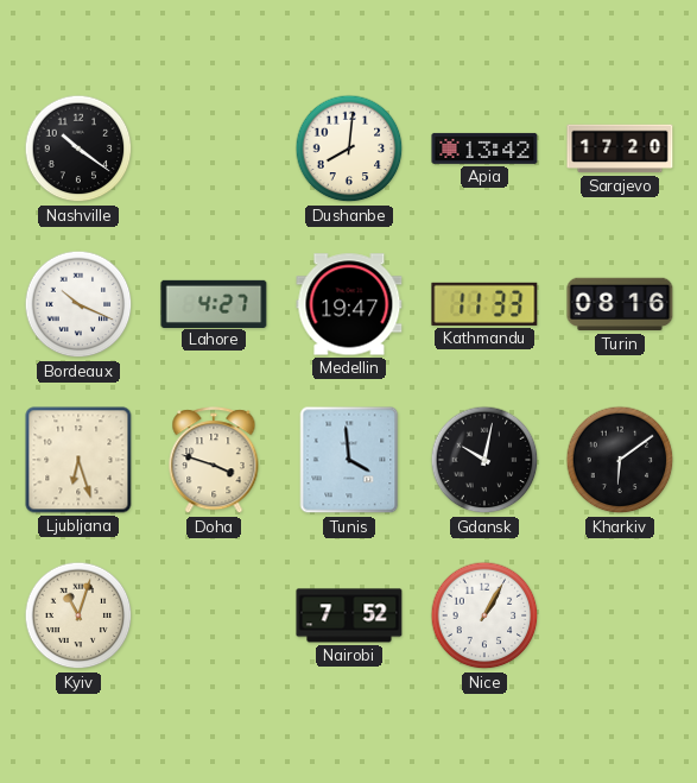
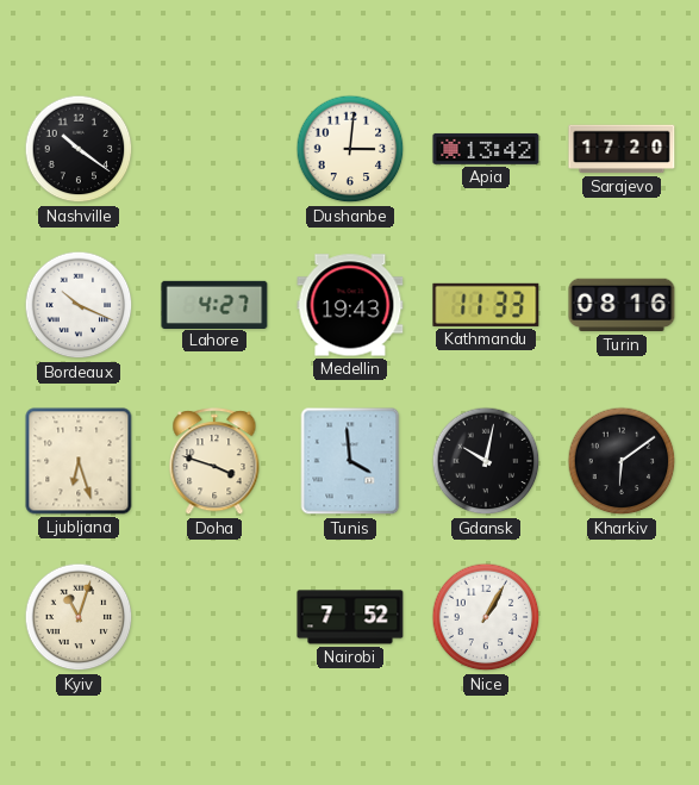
Dushanbe: 8:01 -> 3:01
Medellin: 19:47 -> 19:43
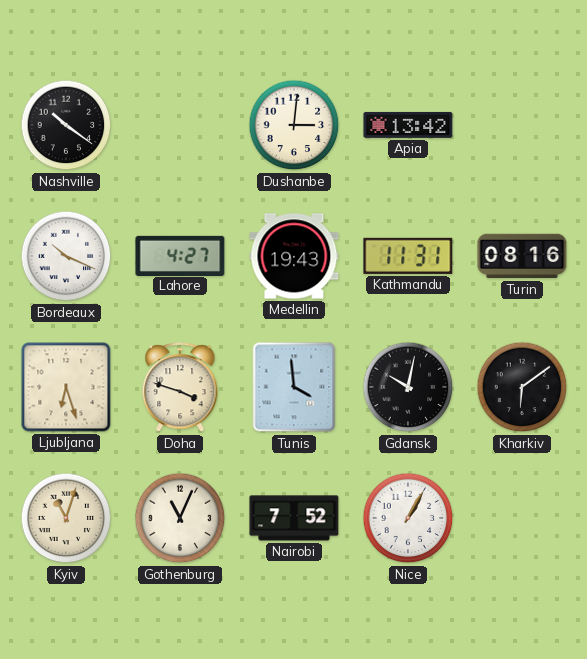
Sarajevo: 17:20 -> none
Kathmandu: 11:33 -> 11:31
Gothenburg: none -> 11:04
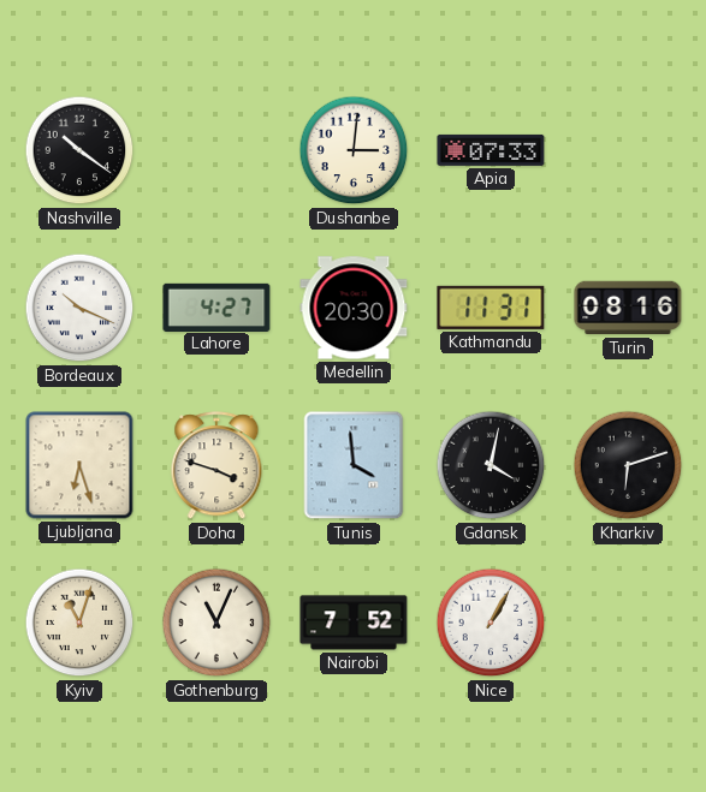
Apia: 13:42 -> 07:33
Medellin: 19:43 -> 20:30
Gdansk: 10:02 -> 4:02
Kharkiv: 6:09 -> 6:12
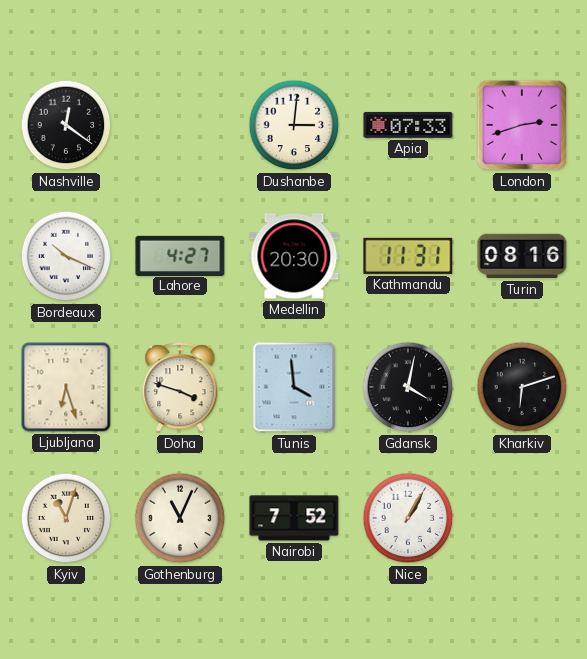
Nashville: 10:21 -> 12:21
London: none -> 2:42
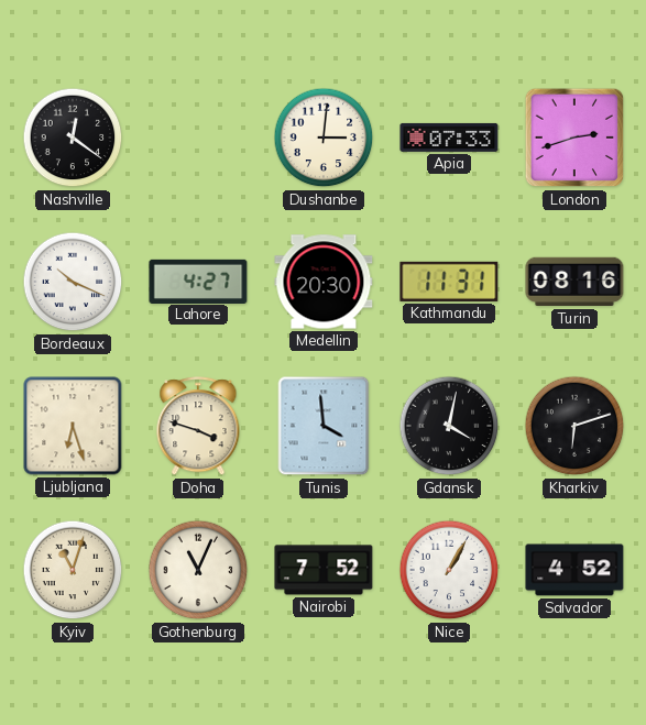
Salvador: none -> 4:52
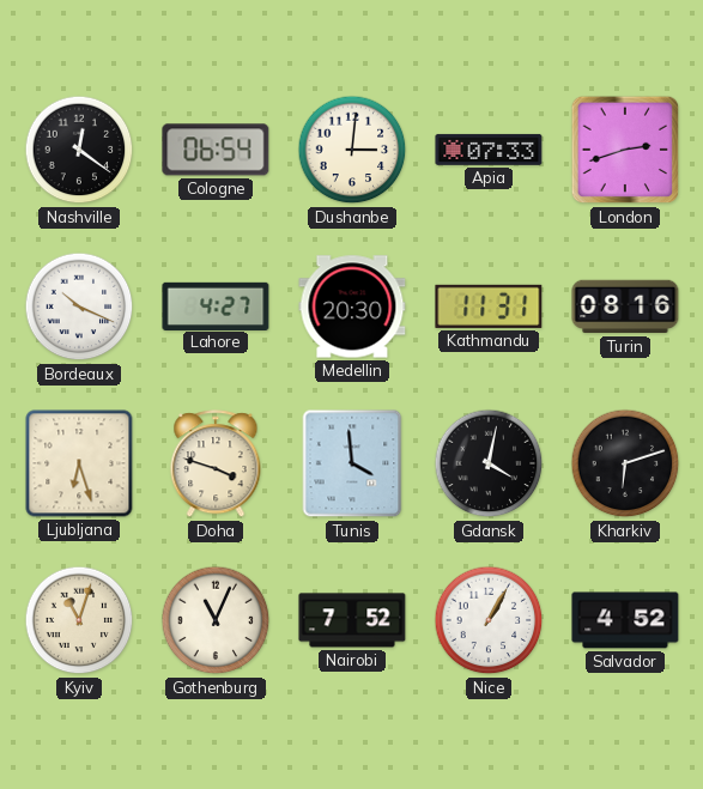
Cologne: none -> 06:54
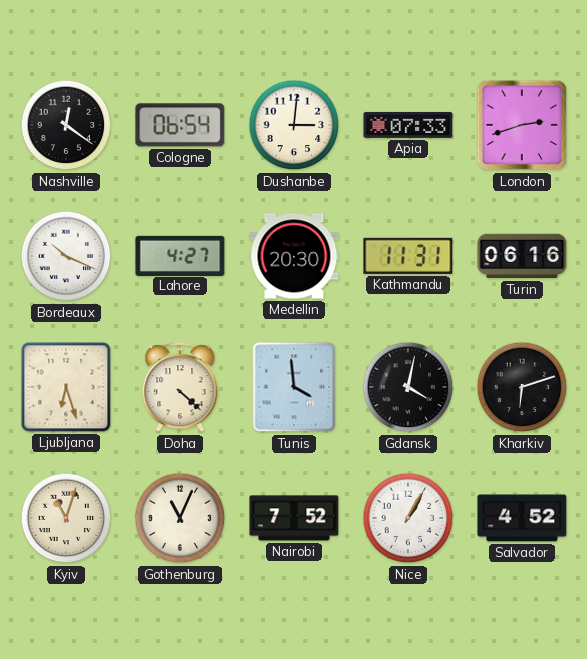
Turin: 08:16 -> 06:16
Doha: 3:48 -> 4:22
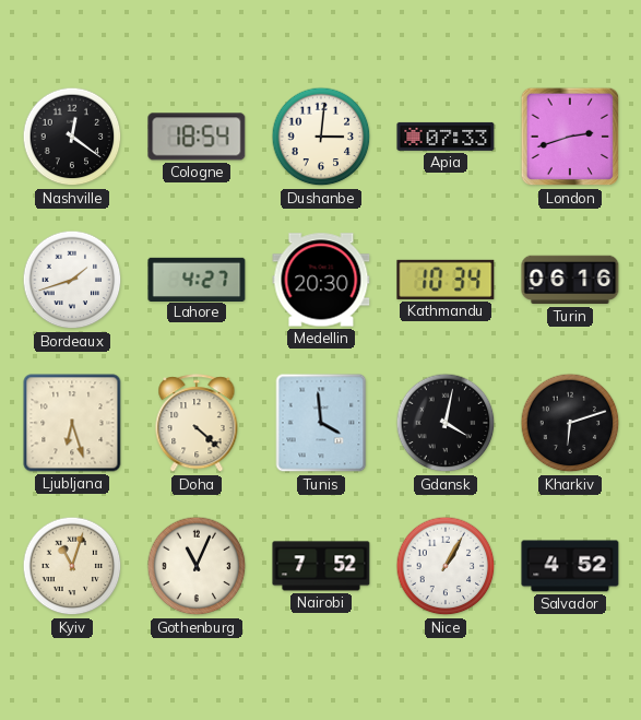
Cologne: 06:54 -> 18:54
Bordeaux: 10:19 -> 1:42
Kathmandu: 11:31 -> 10:34
